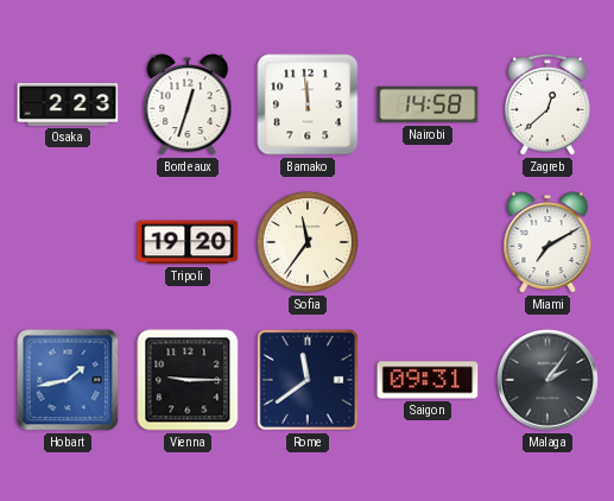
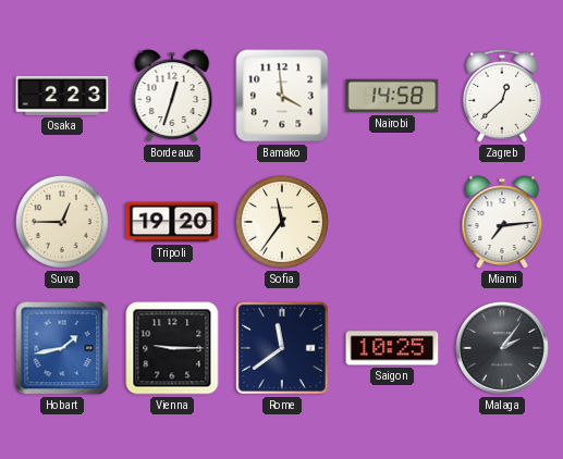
Bamako: 11:59 -> 3:59
Suva: none -> 12:45
Miami: 7:10 -> 7:14
Saigon: 09:31 -> 10:25
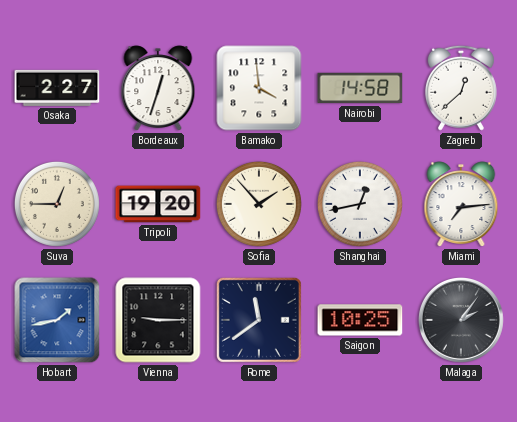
Osaka: 2:23 -> 2:27
Sofia: 11:36 -> 1:53
Shanghai: none -> 12:43
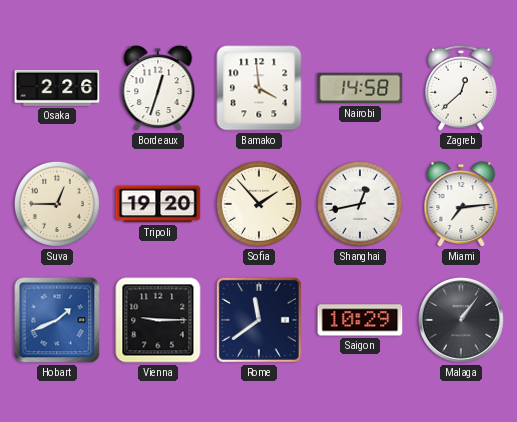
Osaka: 2:27 -> 2:26
Hobart: 1:43 -> 1:41
Saigon: 10:25 -> 10:29
Malaga: 2:06 -> 1:06
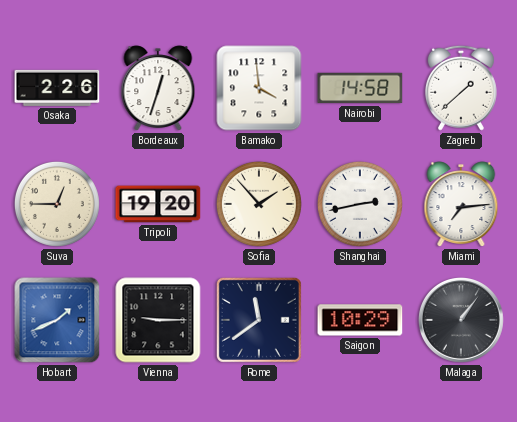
Zagreb: 12:38 -> 1:38
Shanghai: 12:43 -> 2:43
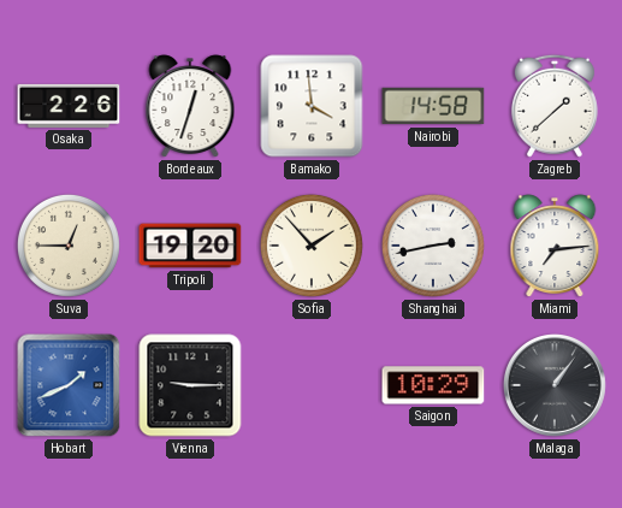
Rome: 11:39 -> none
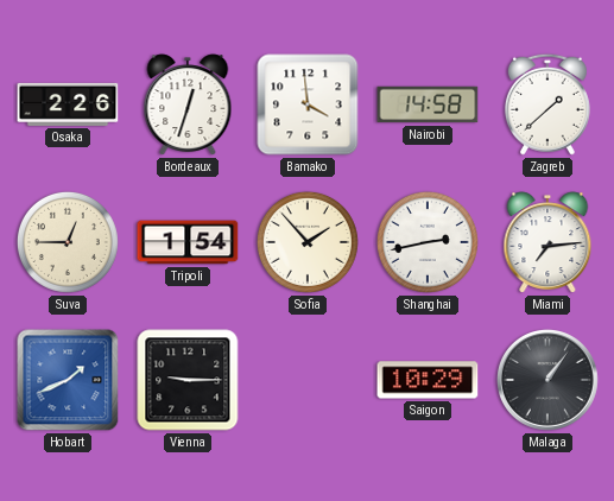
Tripoli: 19:20 -> 1:54
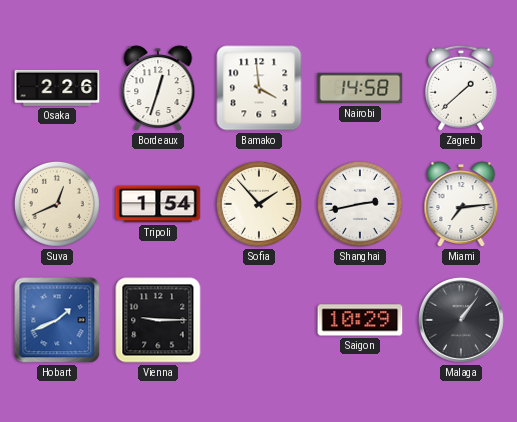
Suva: 12:45 -> 12:41
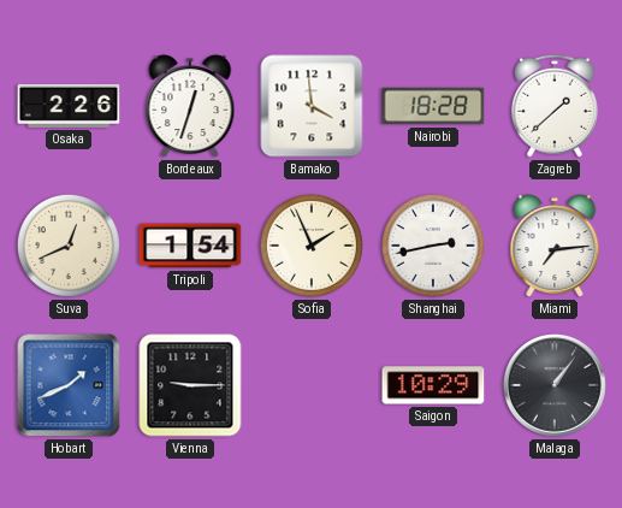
Nairobi: 14:58 -> 18:28
Sofia: 1:53 -> 1:56
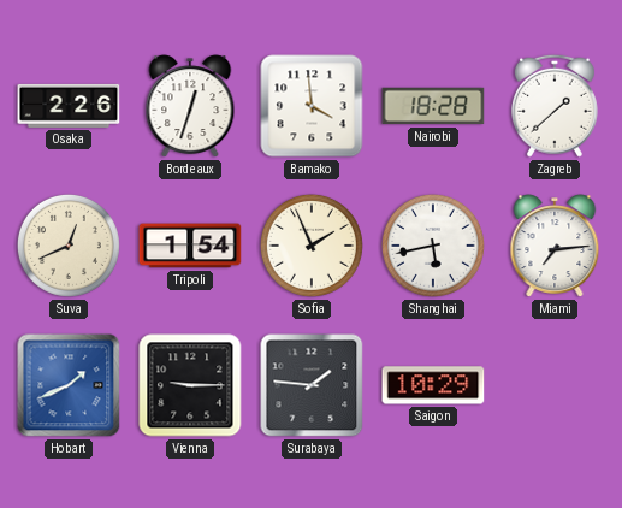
Shanghai: 2:43 -> 5:43
Surabaya: none -> 1:46
Malaga: 1:06 -> none
